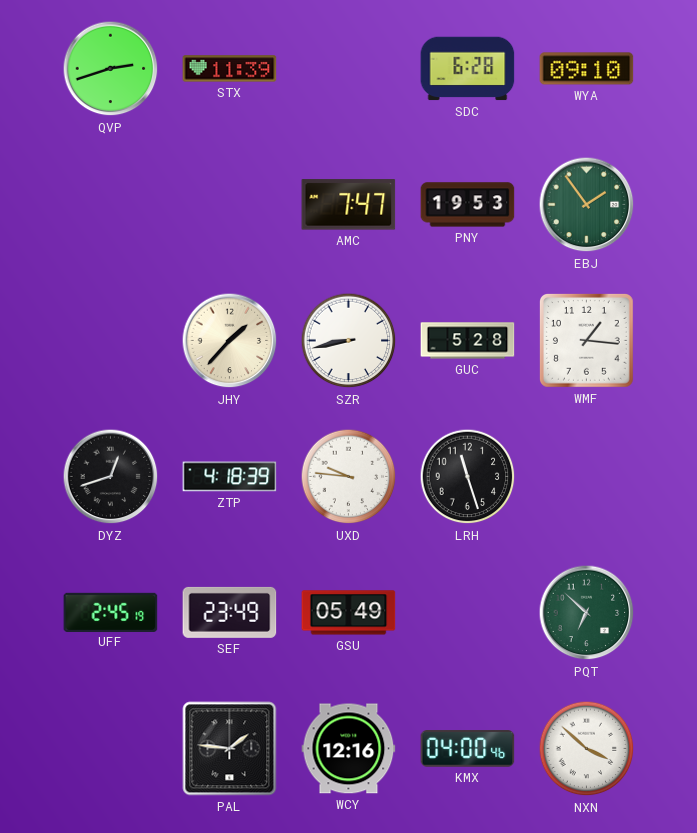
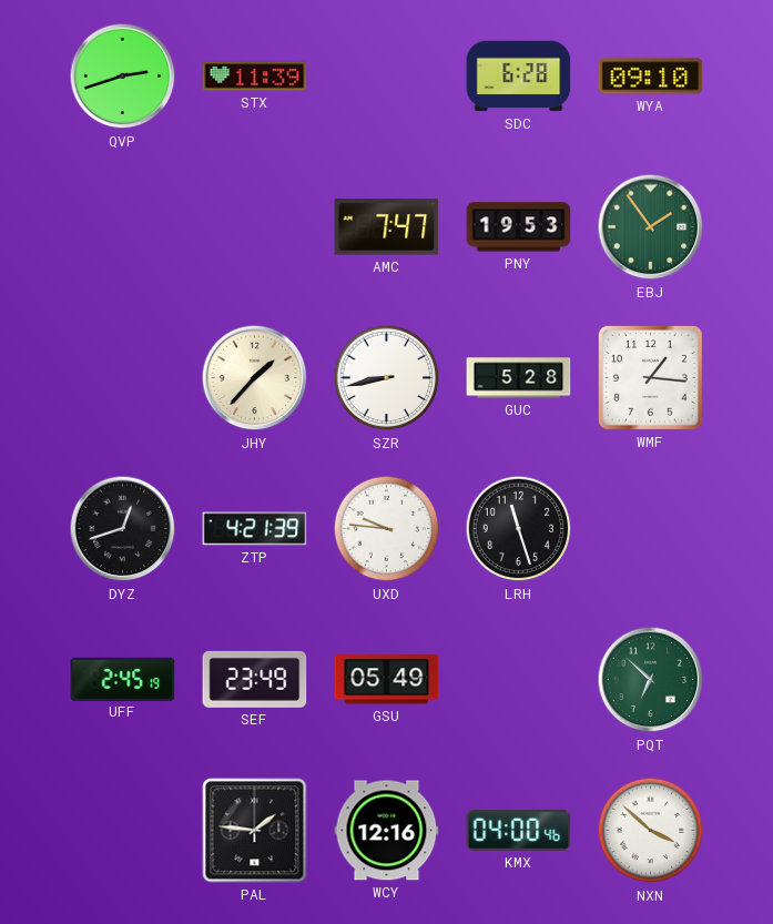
ZTP: 4:18 -> 4:21
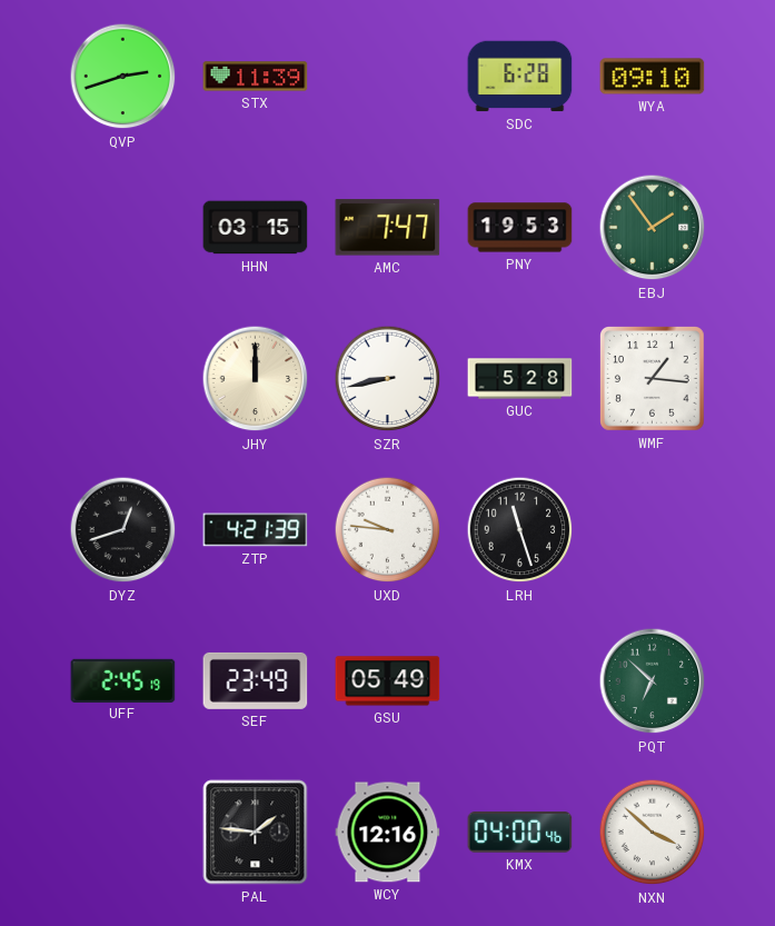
HHN: none -> 03:15
JHY: 1:37 -> 12:00
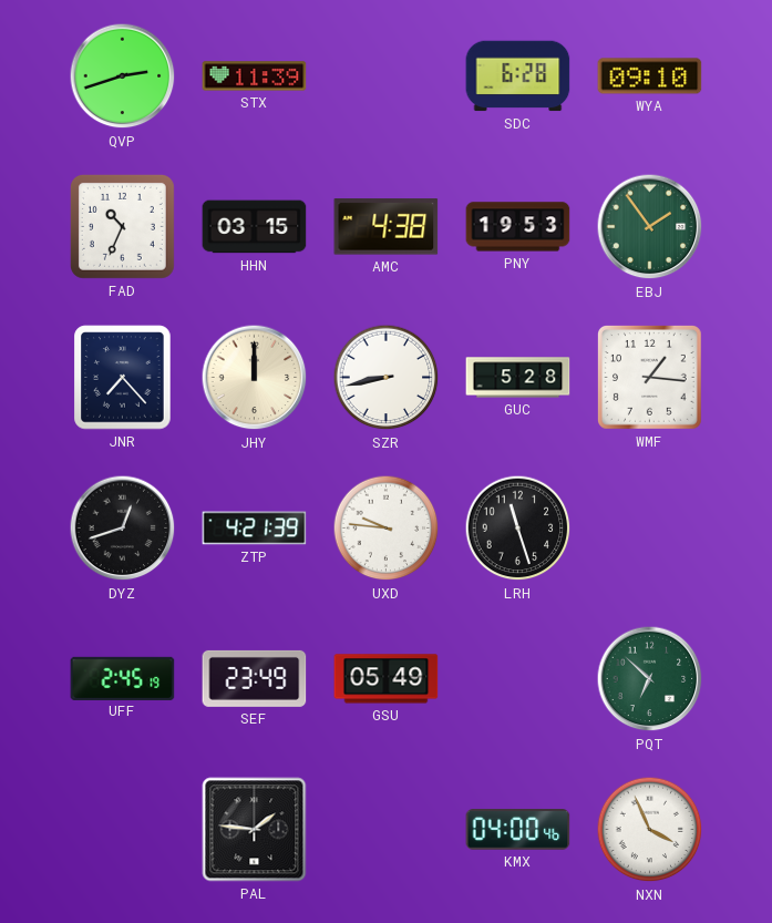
FAD: none -> 10:34
AMC: 7:47 -> 4:38
JNR: none -> 7:23
WCY: 12:16 -> none
NXN: 3:52 -> 3:56
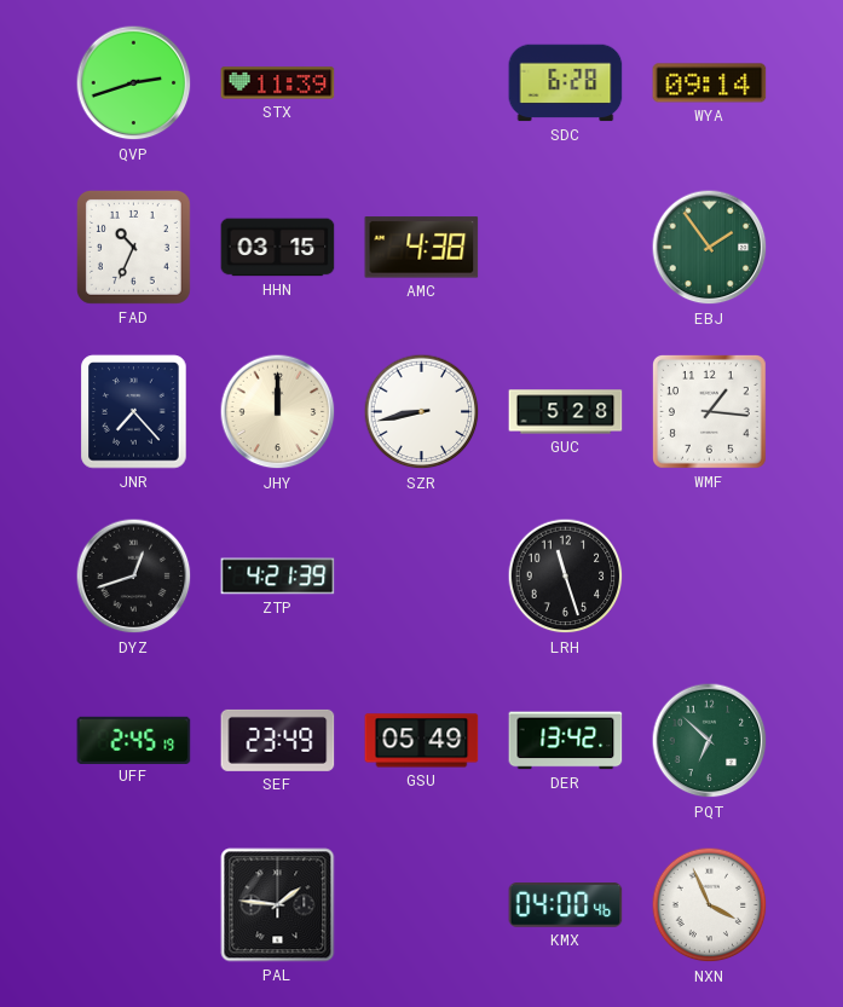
WYA: 09:10 -> 09:14
PNY: 19:53 -> none
UXD: 9:46 -> none
DER: none -> 13:42
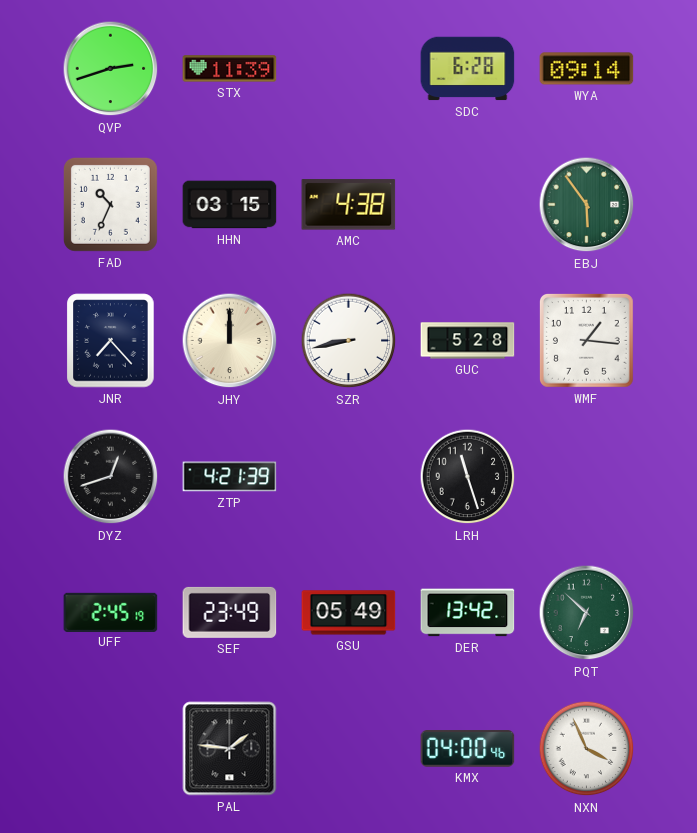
EBJ: 1:54 -> 5:54
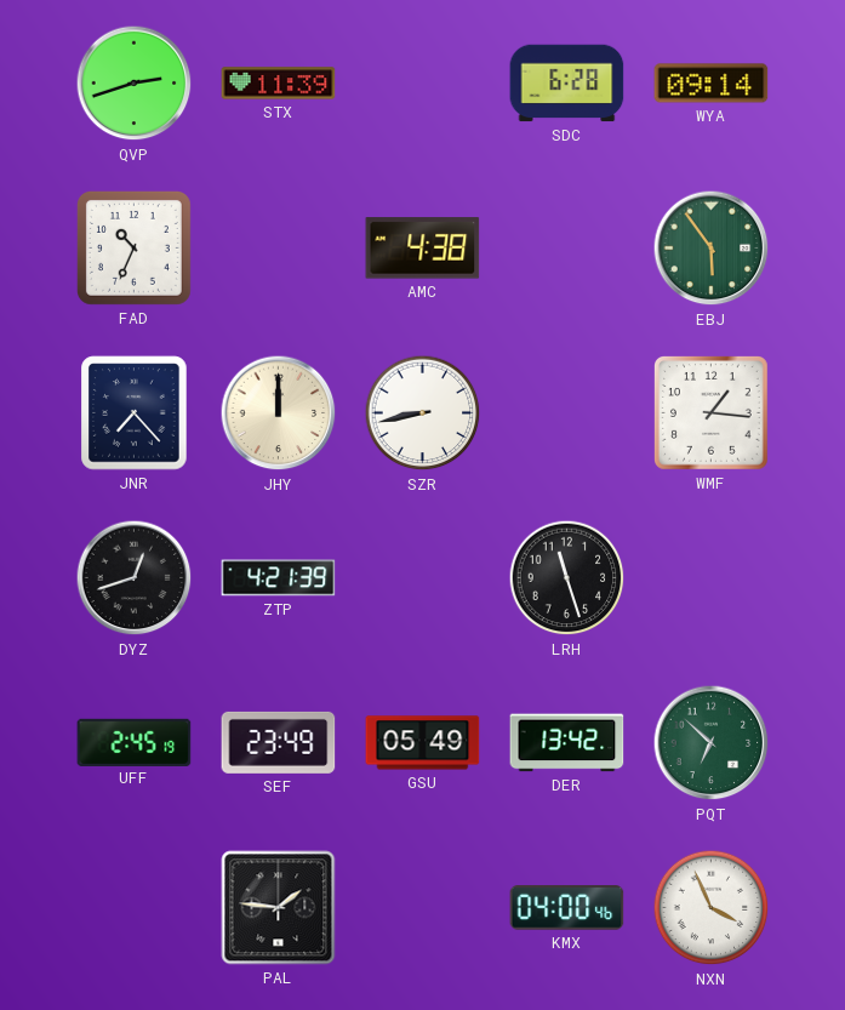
HHN: 03:15 -> none
GUC: 5:28 -> none
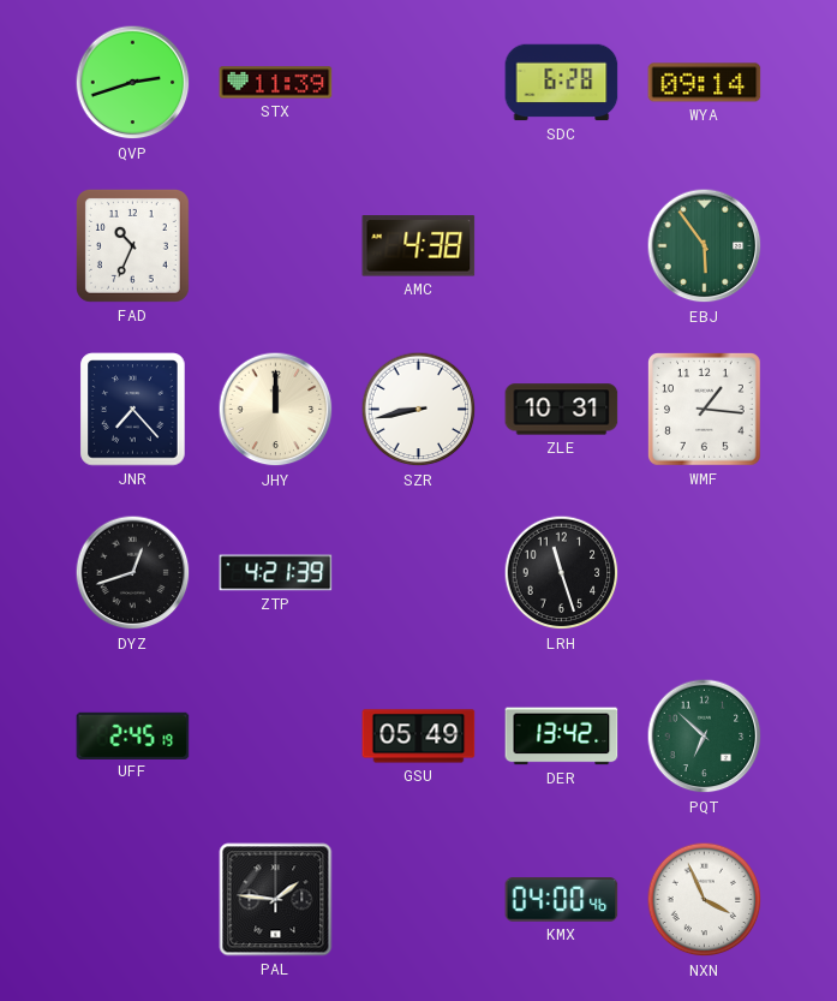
ZLE: none -> 10:31
SEF: 23:49 -> none
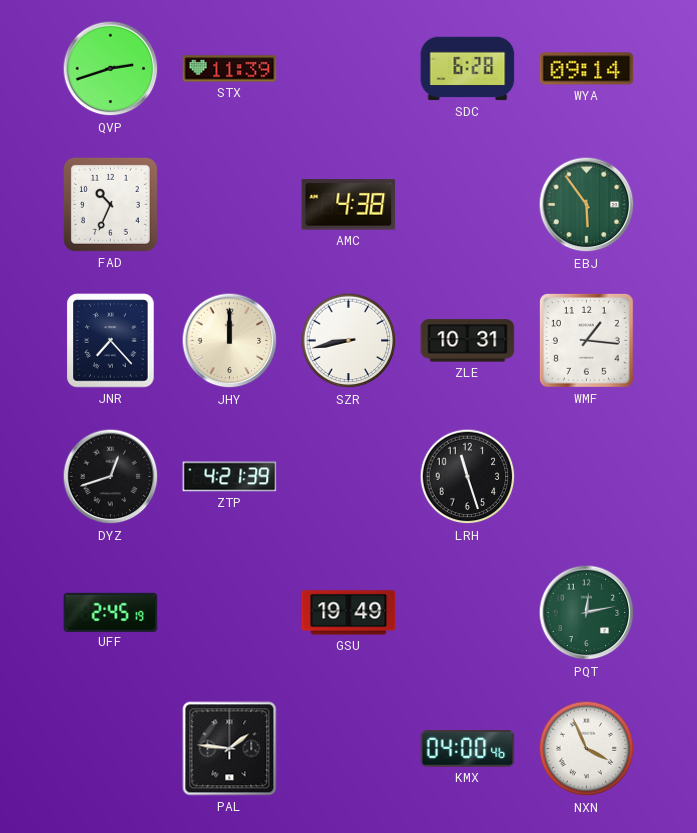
GSU: 05:49 -> 19:49
DER: 13:42 -> none
PQT: 6:52 -> 12:13
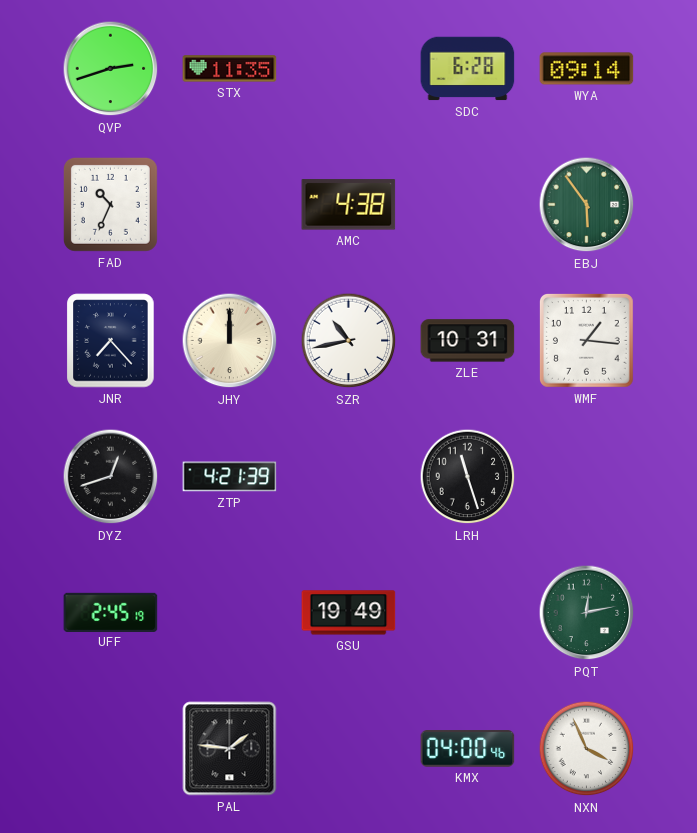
STX: 11:39 -> 11:35
SZR: 8:43 -> 10:43
